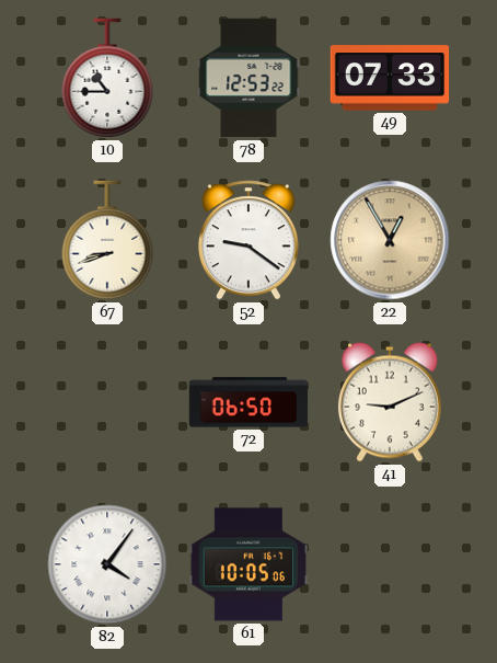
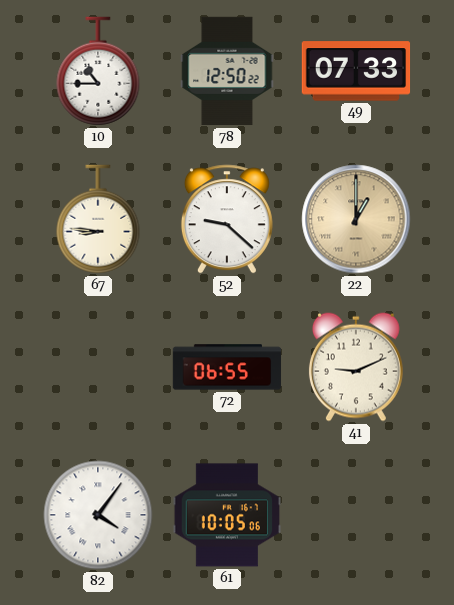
78: 12:53 -> 12:50
67: 8:42 -> 8:46
52: 9:21 -> 9:22
22: 12:55 -> 1:00
72: 06:50 -> 06:55
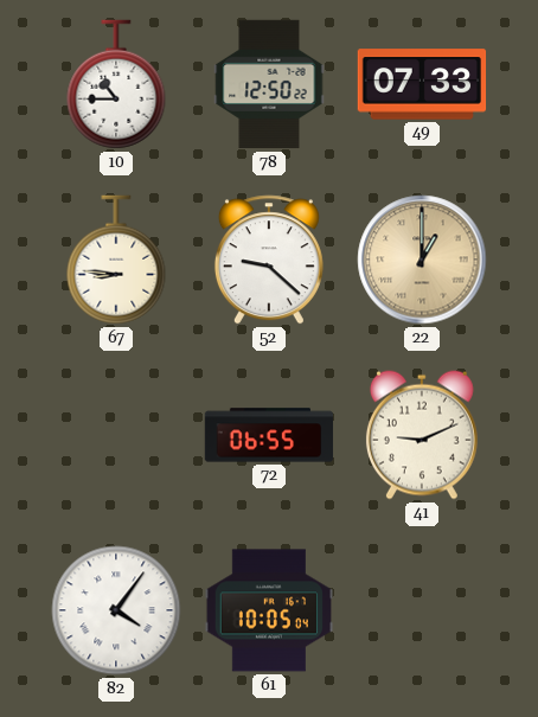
61: 10:05:06 -> 10:05:04
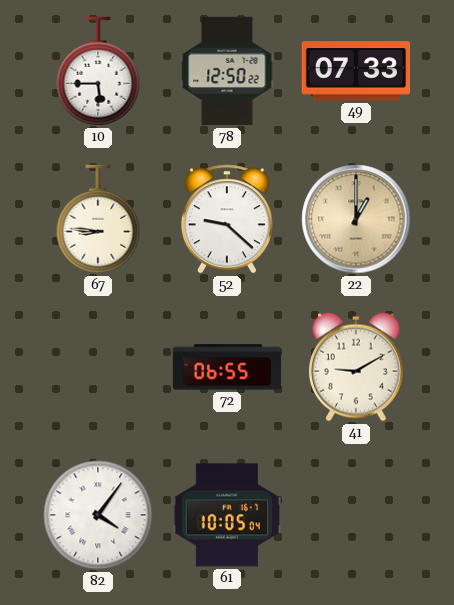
10: 10:45 -> 5:45
41: 9:11 -> 9:10
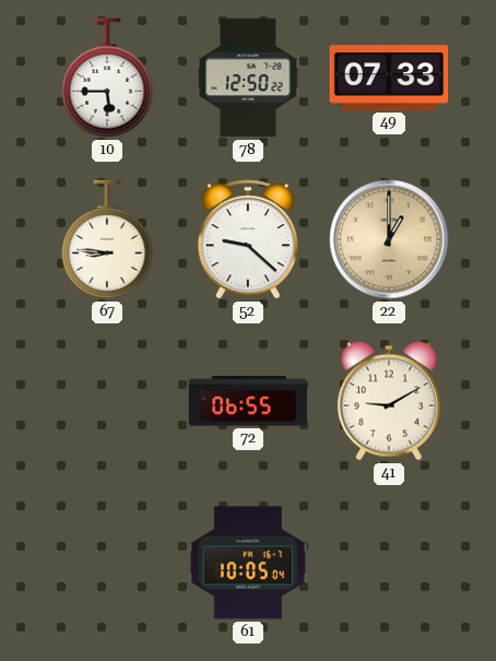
82: 4:06 -> none
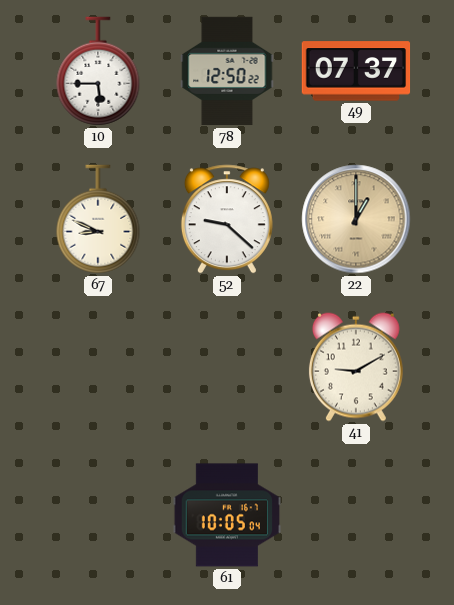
49: 07:33 -> 07:37
67: 8:46 -> 8:49
72: 06:55 -> none
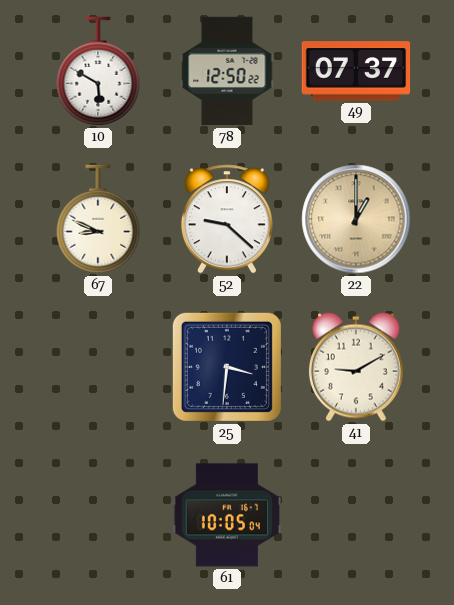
10: 5:45 -> 5:50
25: none -> 3:31
